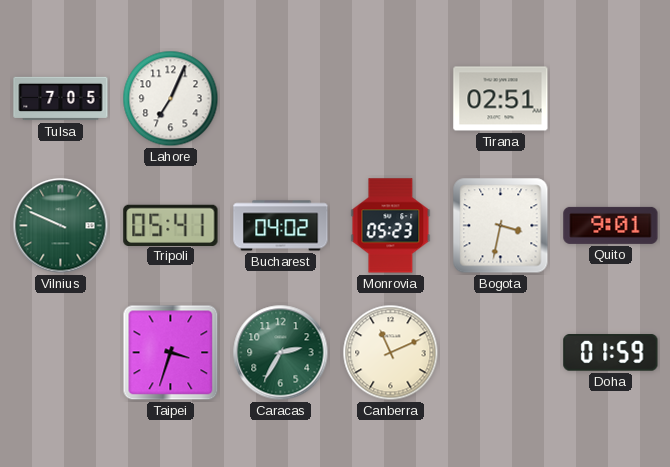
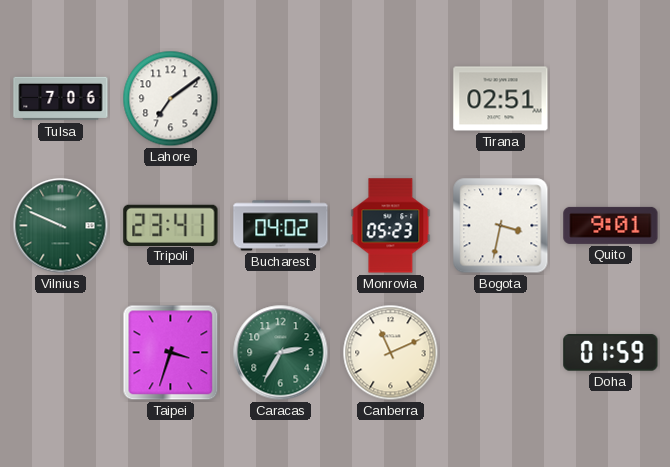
Tulsa: 7:05 -> 7:06
Lahore: 7:04 -> 7:09
Tripoli: 05:41 -> 23:41
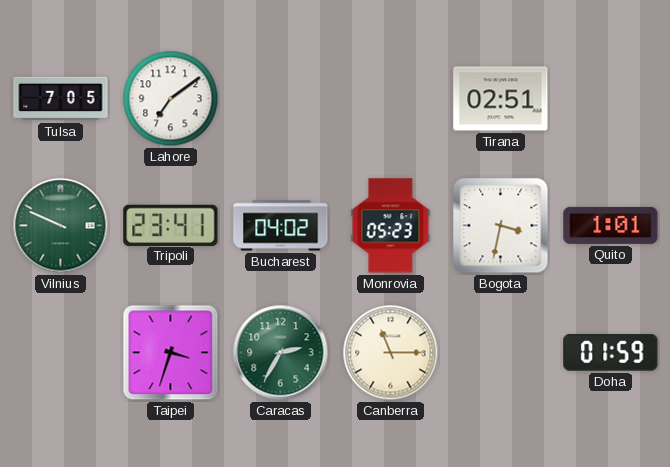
Tulsa: 7:06 -> 7:05
Quito: 9:01 -> 1:01
Canberra: 11:11 -> 11:15
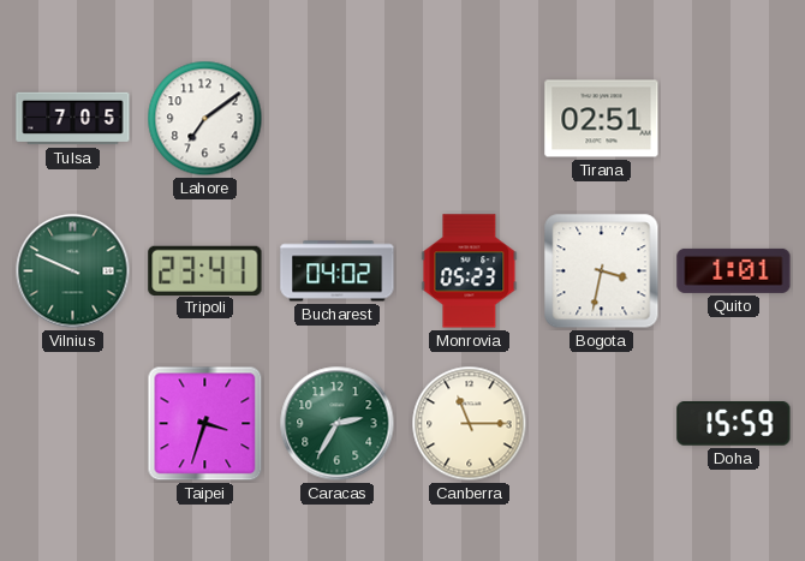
Doha: 01:59 -> 15:59
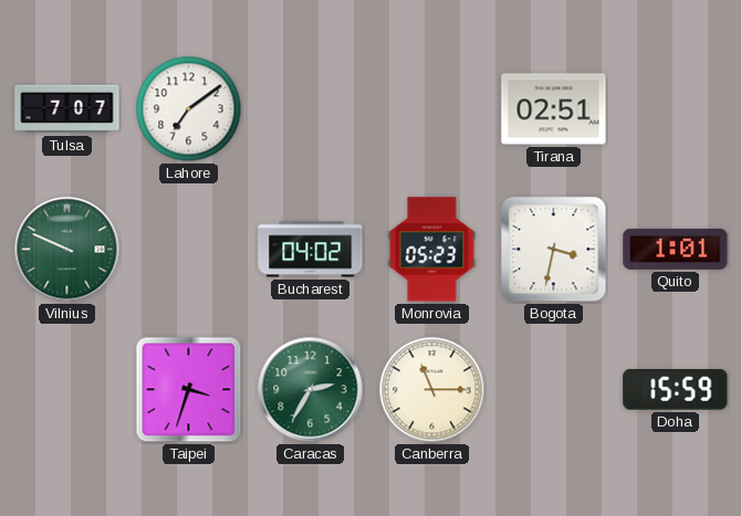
Tulsa: 7:05 -> 7:07
Tripoli: 23:41 -> none
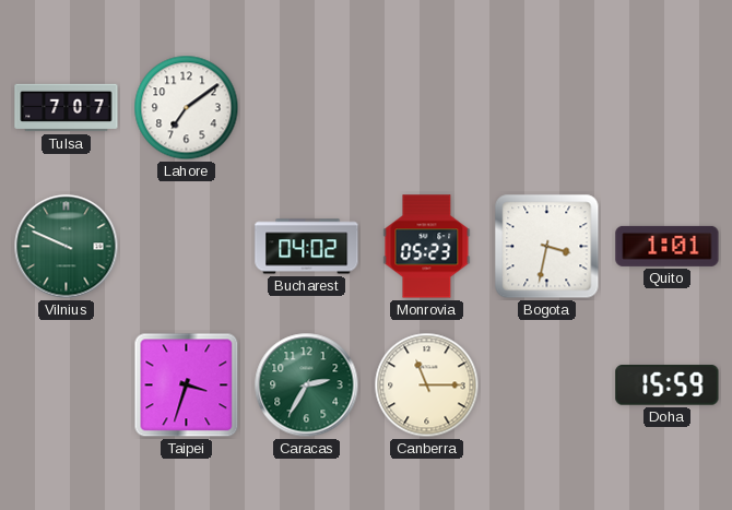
Tirana: 02:51 -> none
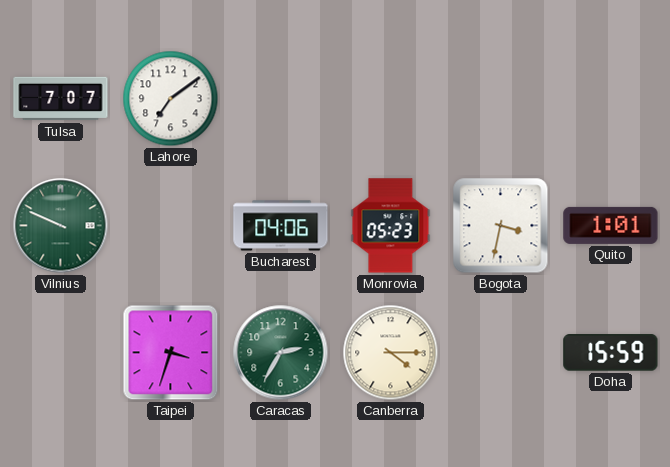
Bucharest: 04:02 -> 04:06
Canberra: 11:15 -> 4:15
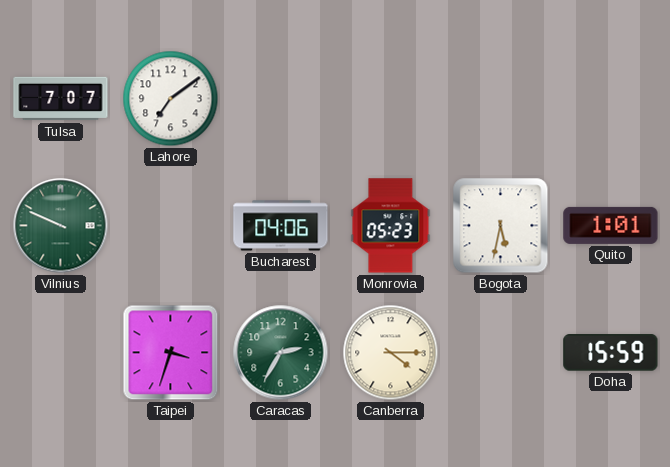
Bogota: 3:32 -> 5:32
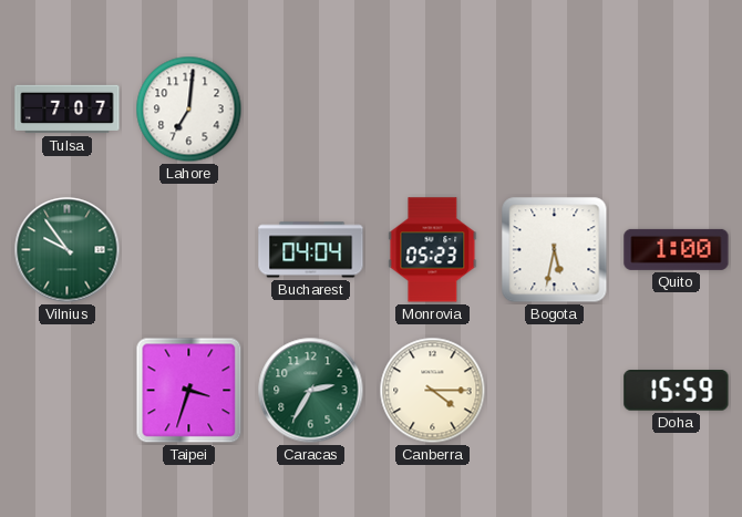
Lahore: 7:09 -> 7:01
Vilnius: 9:49 -> 9:54
Bucharest: 04:06 -> 04:04
Quito: 1:01 -> 1:00
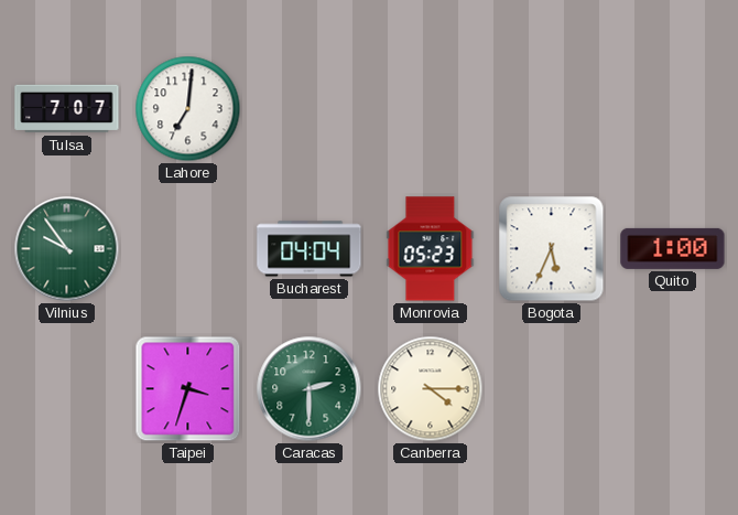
Bogota: 5:32 -> 5:34
Caracas: 2:35 -> 2:30
Doha: 15:59 -> none
